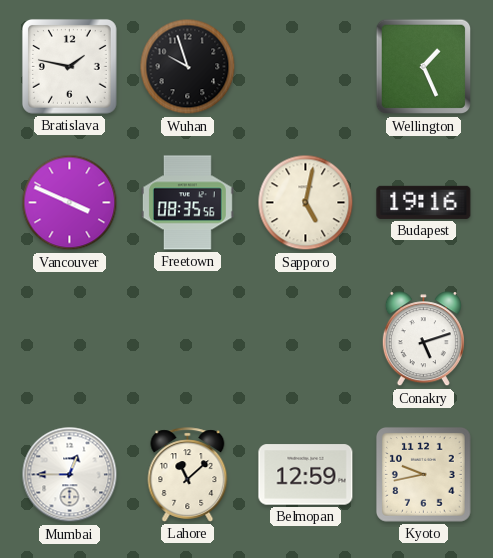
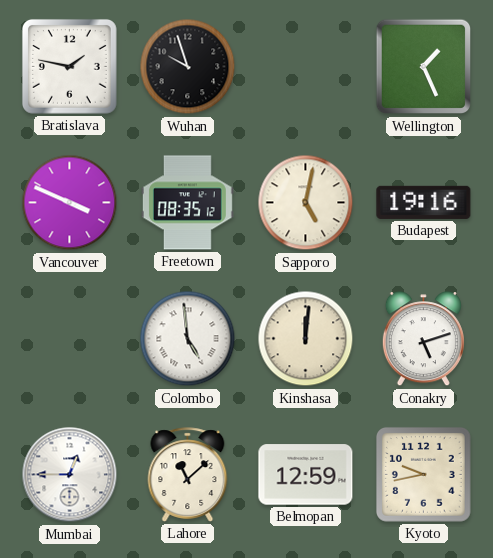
Freetown: 08:35:56 -> 08:35:12
Colombo: none -> 4:59
Kinshasa: none -> 12:01
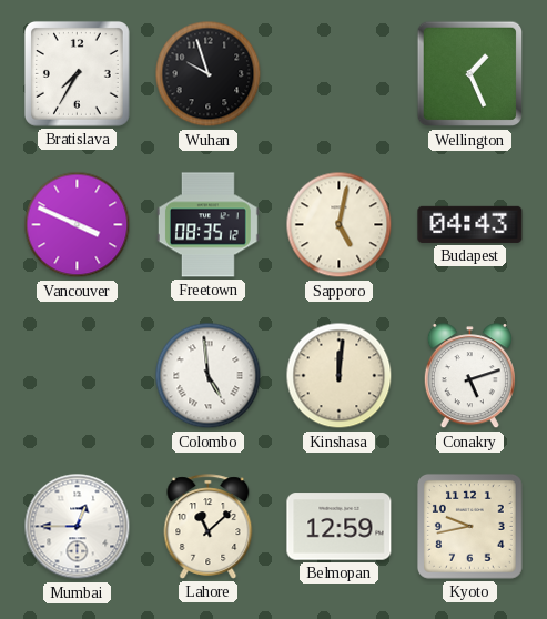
Bratislava: 1:47 -> 7:35
Budapest: 19:16 -> 04:43
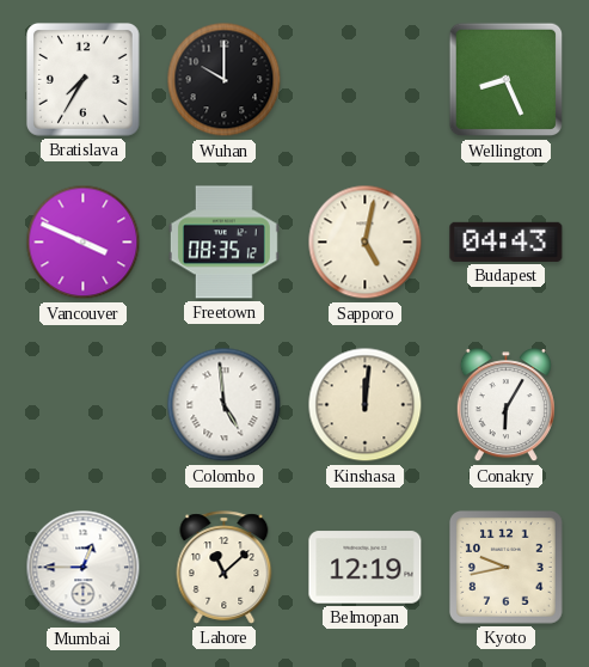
Wuhan: 9:57 -> 10:00
Wellington: 1:26 -> 8:26
Conakry: 5:12 -> 6:05
Belmopan: 12:59 -> 12:19
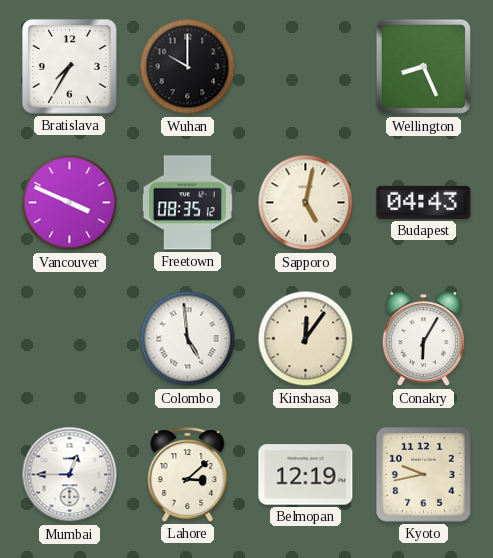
Kinshasa: 12:01 -> 12:06
Lahore: 11:08 -> 3:08
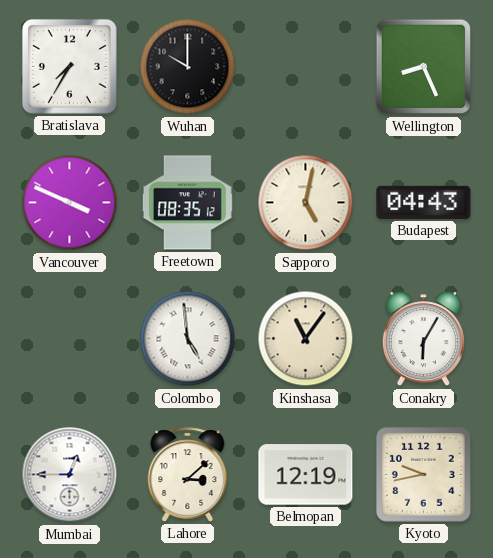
Kinshasa: 12:06 -> 11:06
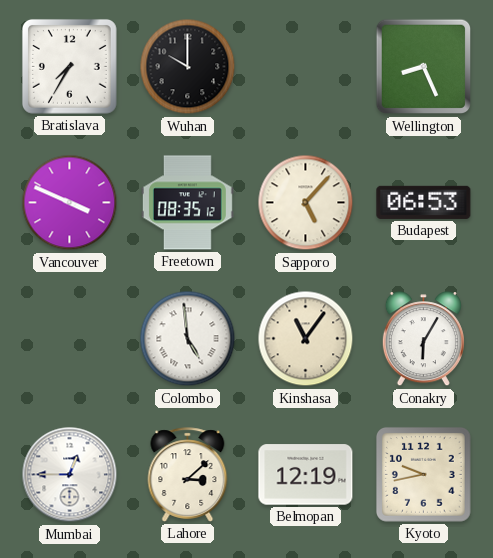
Sapporo: 5:02 -> 5:07
Budapest: 04:43 -> 06:53
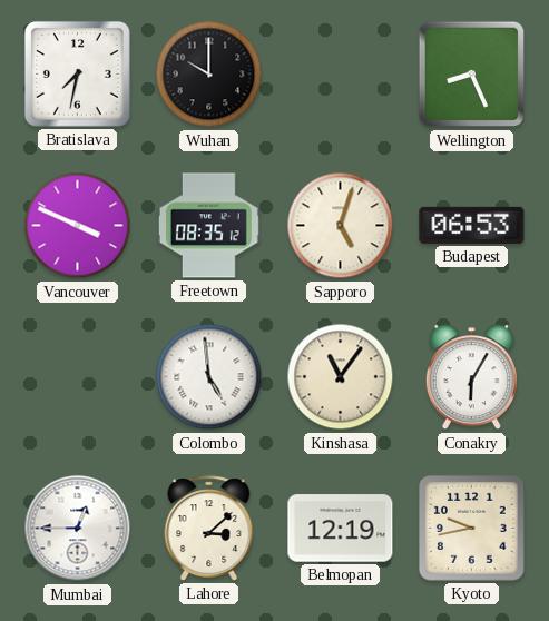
Bratislava: 7:35 -> 7:32
Sapporo: 5:07 -> 5:03
